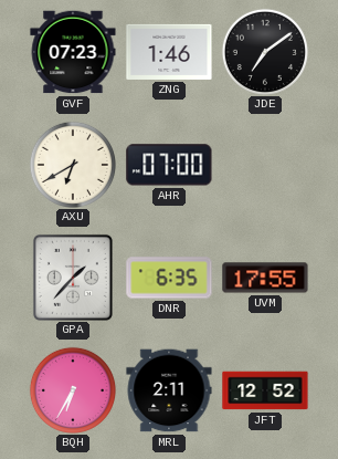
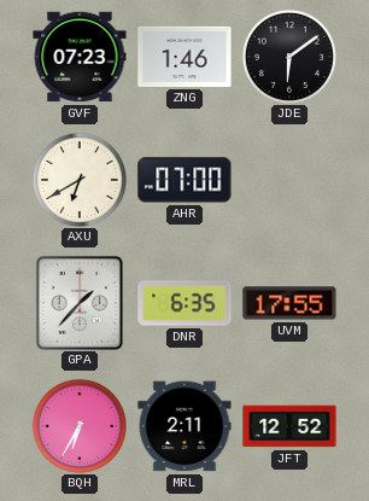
JDE: 7:09 -> 6:09
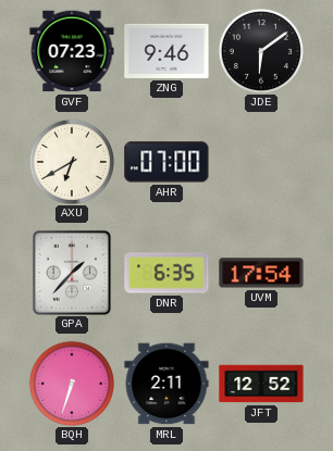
ZNG: 1:46 -> 9:46
UVM: 17:55 -> 17:54
BQH: 6:35 -> 6:33
